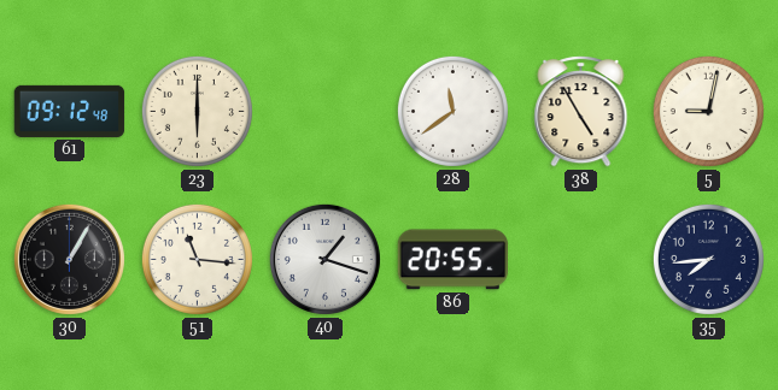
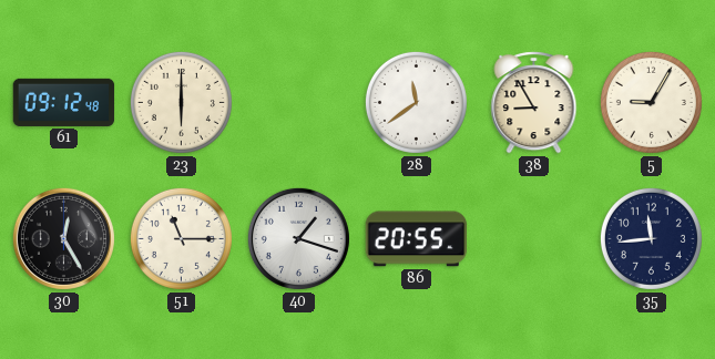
38: 4:55 -> 8:55
5: 9:02 -> 9:05
30: 1:05 -> 12:25
51: 11:16 -> 11:15
35: 7:44 -> 11:44
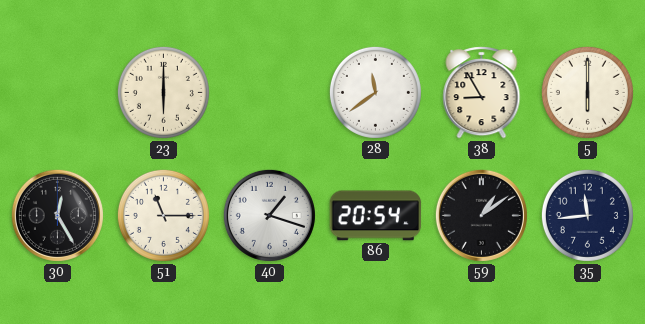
61: 09:12 -> none
5: 9:05 -> 6:00
86: 20:55 -> 20:54
59: none -> 1:09
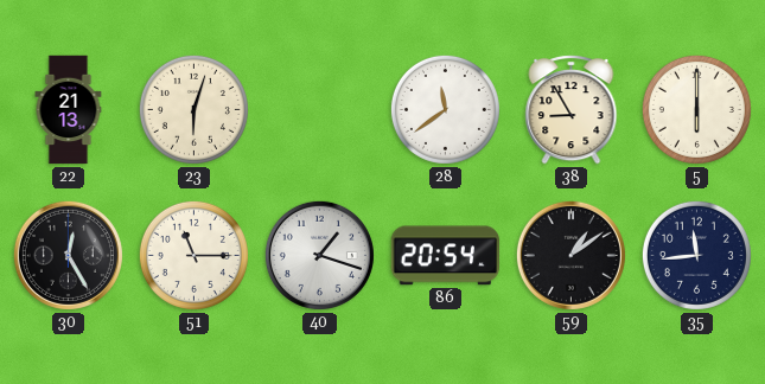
22: none -> 21:13
23: 6:00 -> 6:03
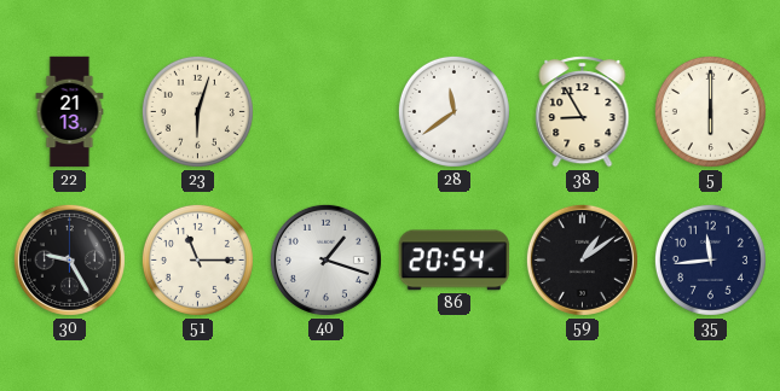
30: 12:25 -> 9:25
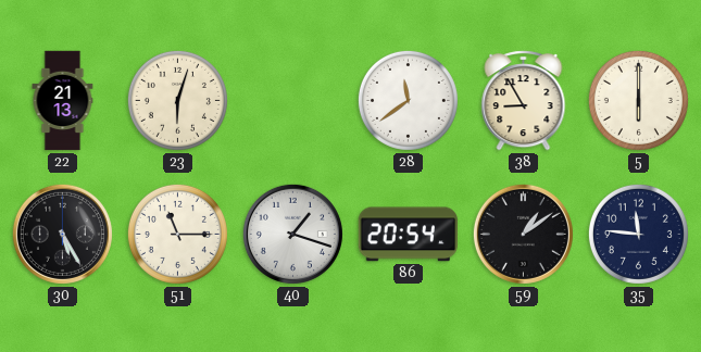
30: 9:25 -> 5:25
35: 11:44 -> 11:46
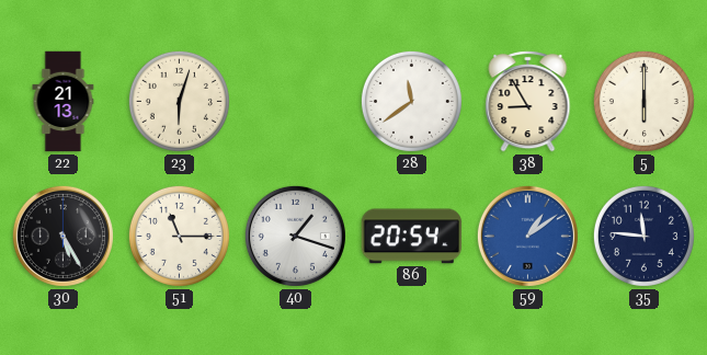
59 dial: black -> blue
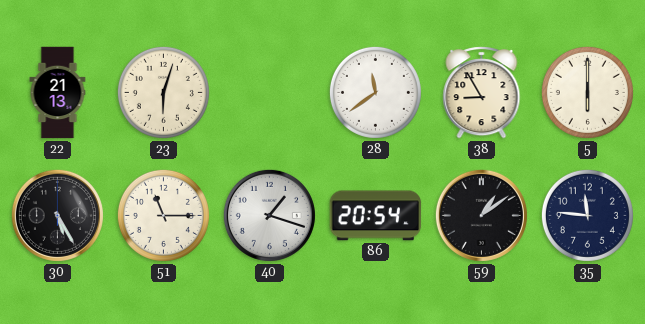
59 dial: blue -> black
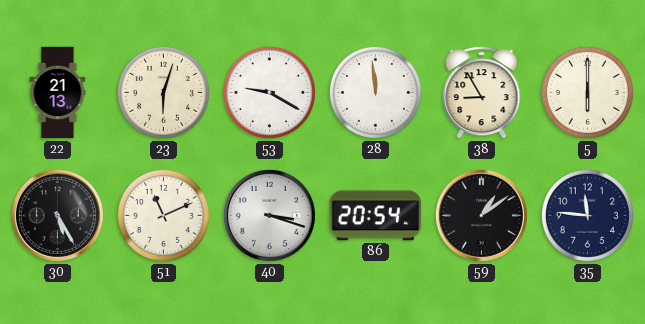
53: none -> 9:20
28: 11:39 -> 11:59
51: 11:15 -> 11:11
40: 1:18 -> 3:18
